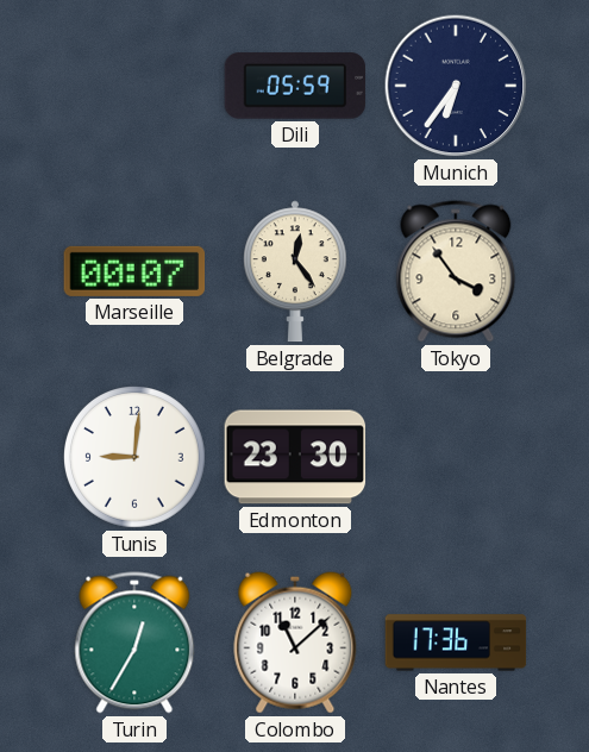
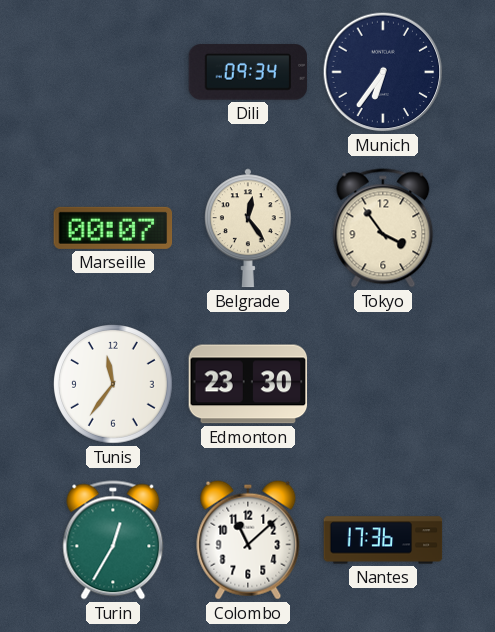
Dili: 05:59 -> 09:34
Tunis: 9:01 -> 11:36
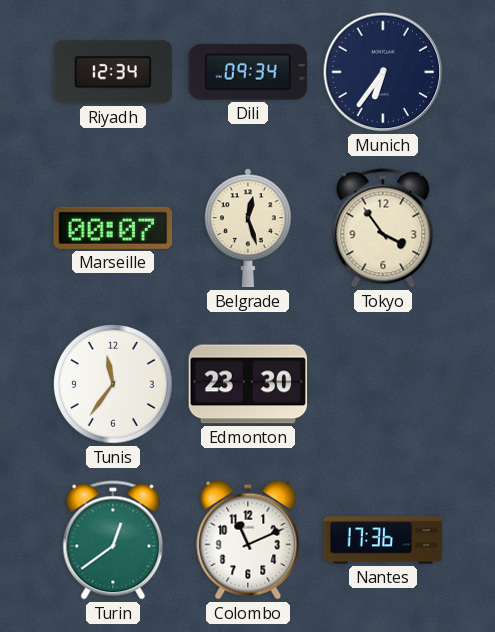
Riyadh: none -> 12:34
Belgrade: 12:24 -> 12:27
Turin: 12:35 -> 12:39
Colombo: 11:08 -> 11:11
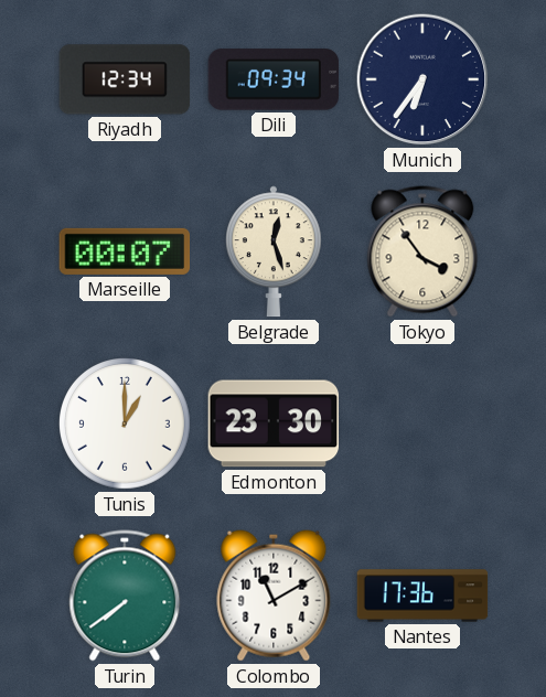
Tunis: 11:36 -> 1:00
Turin: 12:39 -> 7:39
Colombo: 11:11 -> 11:10
